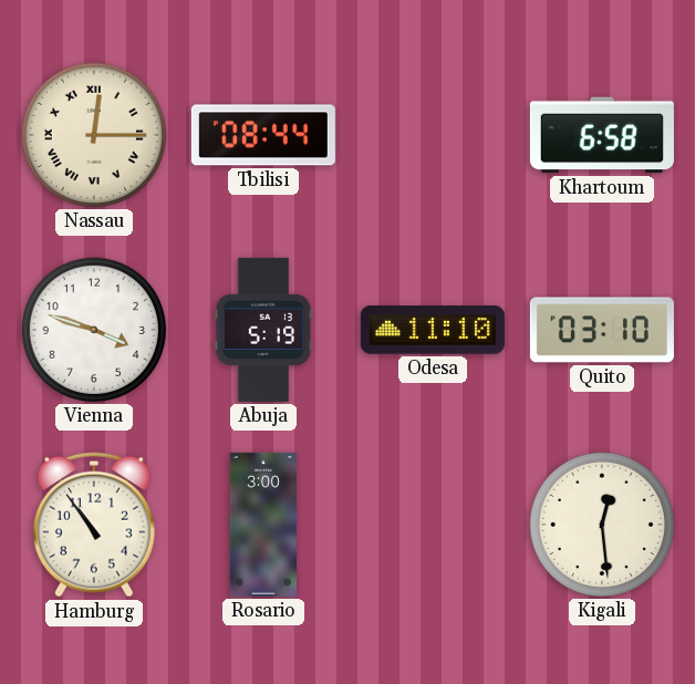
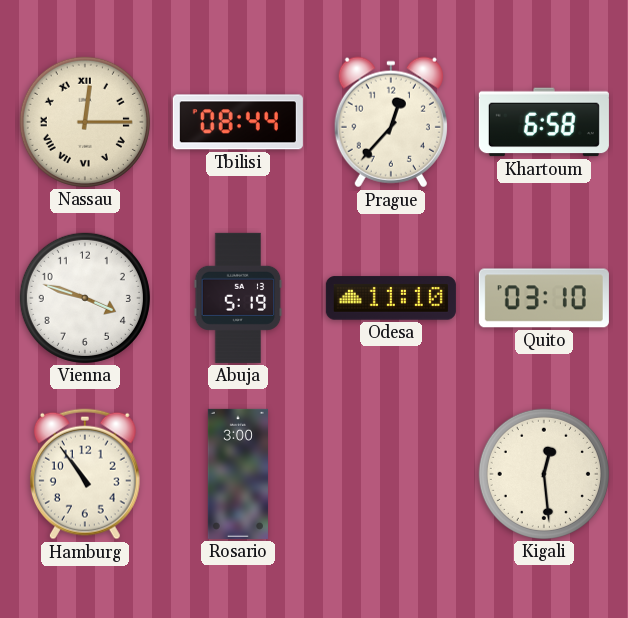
Prague: none -> 12:37
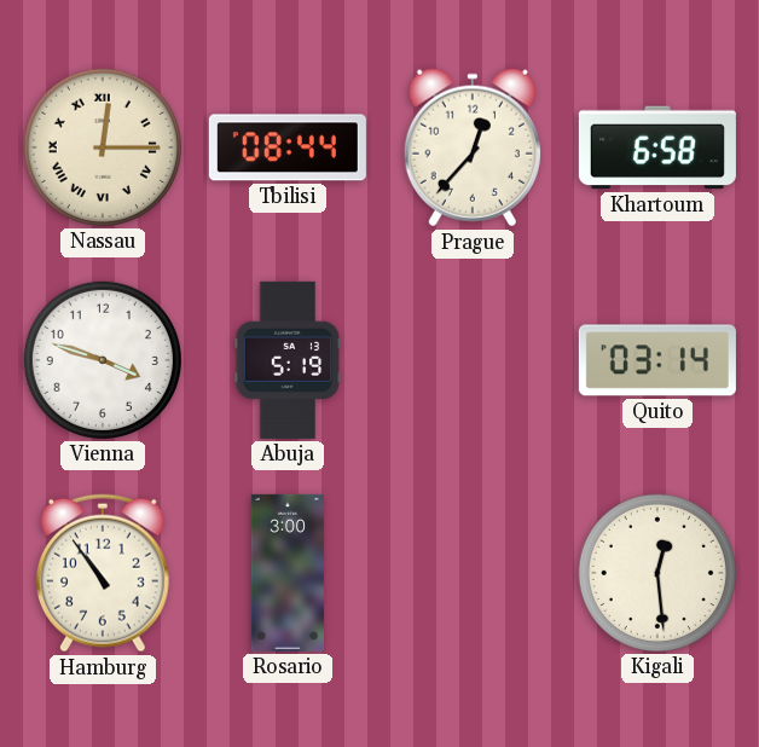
Odesa: 11:10 -> none
Quito: 03:10 -> 03:14
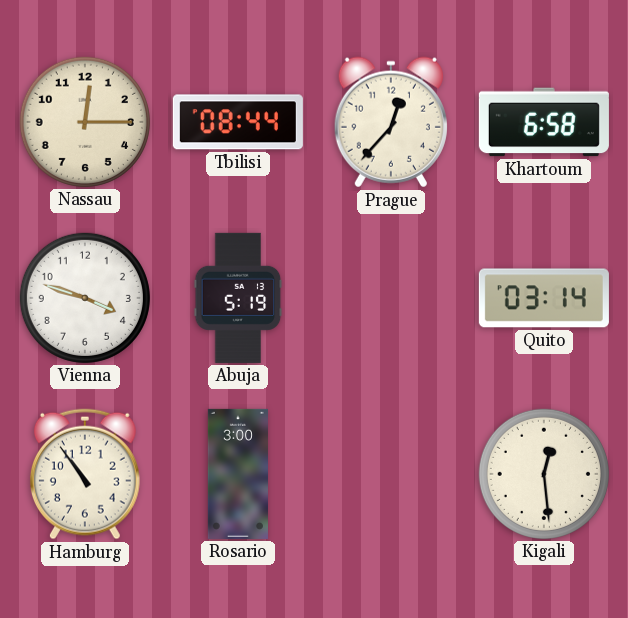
Nassau numerals: Roman -> Arabic
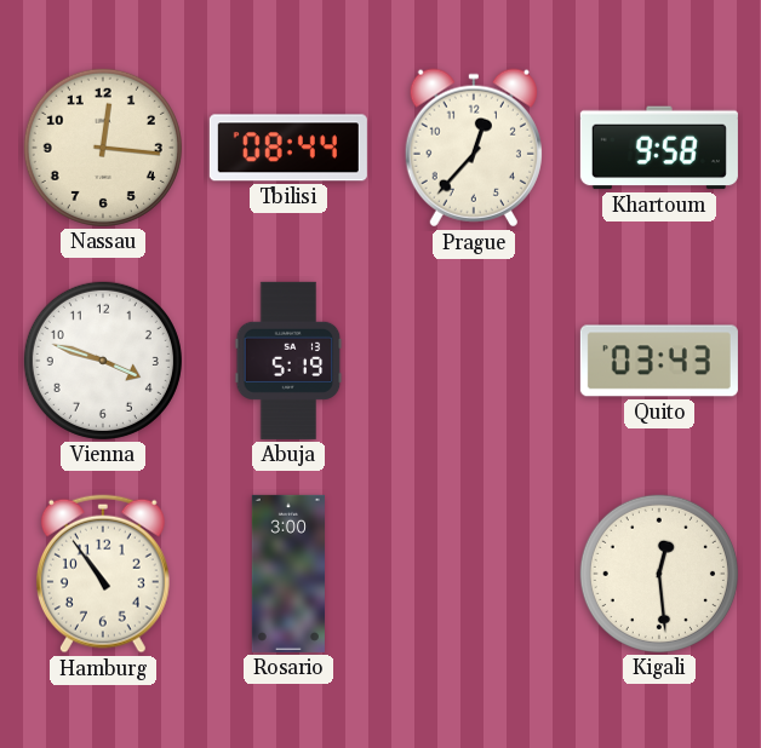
Nassau: 12:15 -> 12:16
Khartoum: 6:58 -> 9:58
Quito: 03:14 -> 03:43
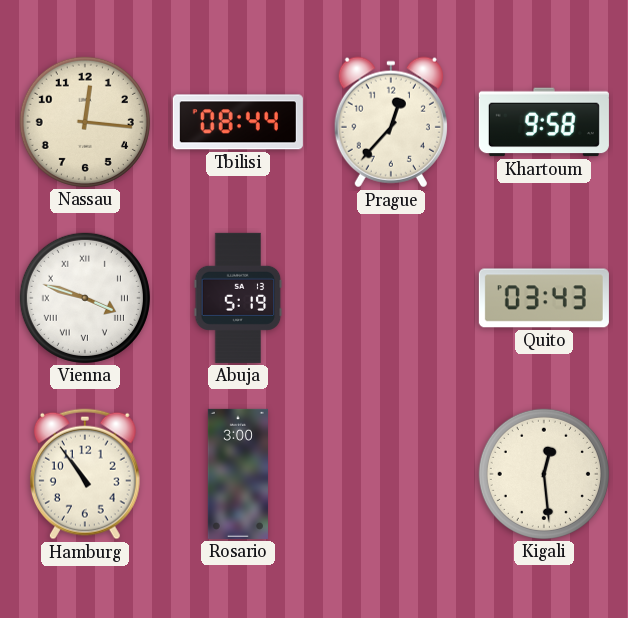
Vienna numerals: Arabic -> Roman
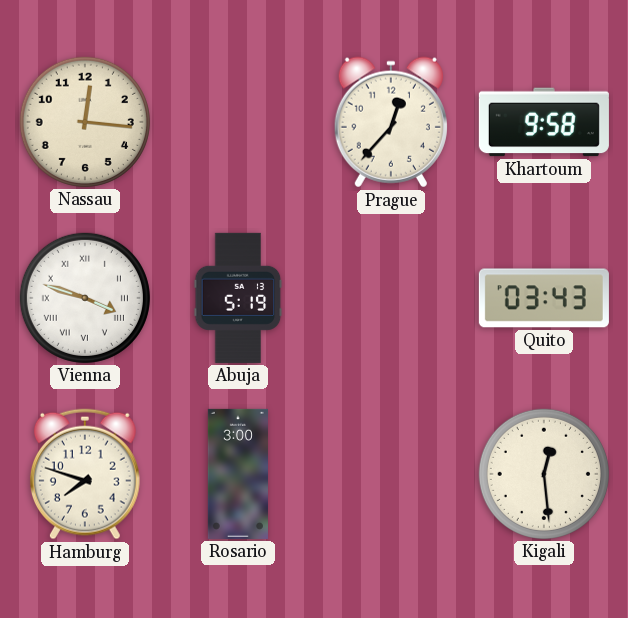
Tbilisi: 08:44 -> none
Hamburg: 10:54 -> 7:48
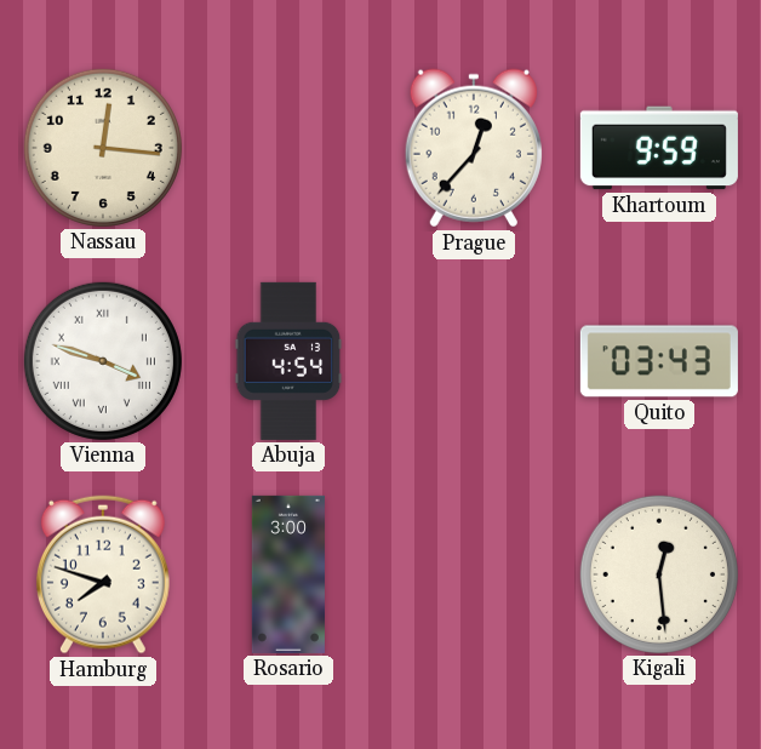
Khartoum: 9:58 -> 9:59
Abuja: 5:19 -> 4:54
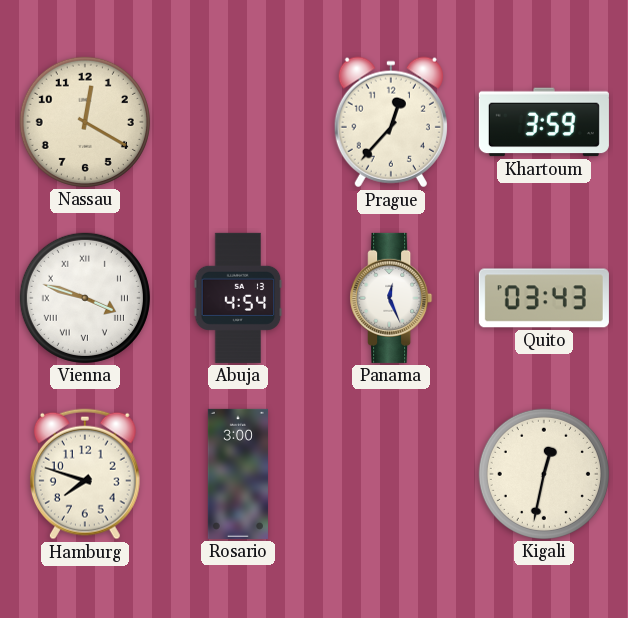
Nassau: 12:16 -> 12:20
Khartoum: 9:59 -> 3:59
Panama: none -> 12:26
Kigali: 12:29 -> 12:32
